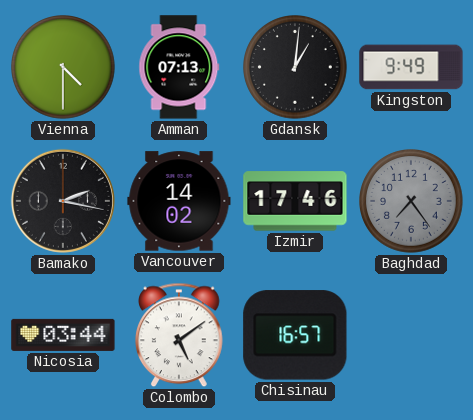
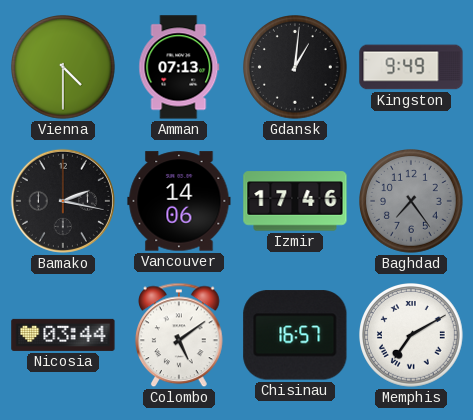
Vancouver: 14:02 -> 14:06
Memphis: none -> 7:10
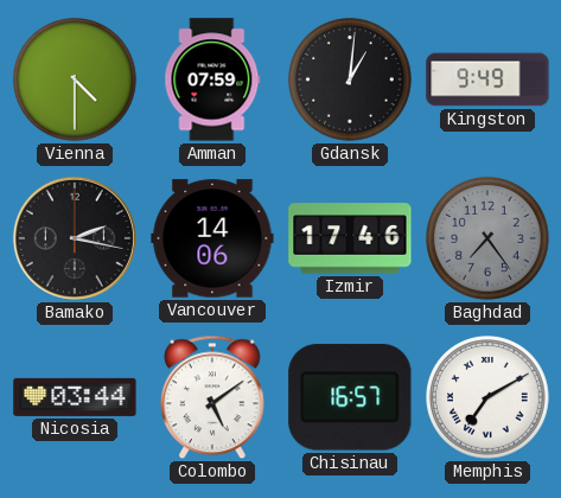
Amman: 07:13 -> 07:59
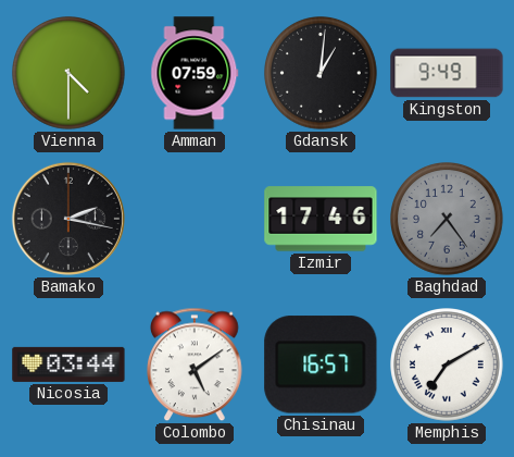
Vancouver: 14:06 -> none
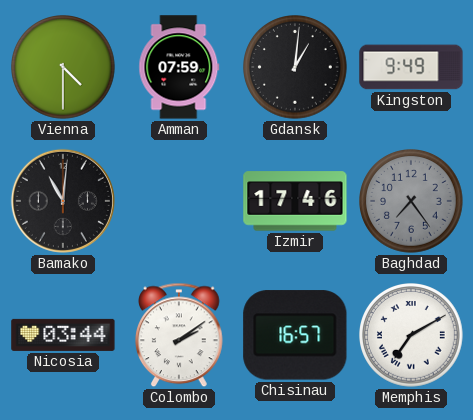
Bamako: 2:17 -> 11:01
Colombo: 5:09 -> 2:09
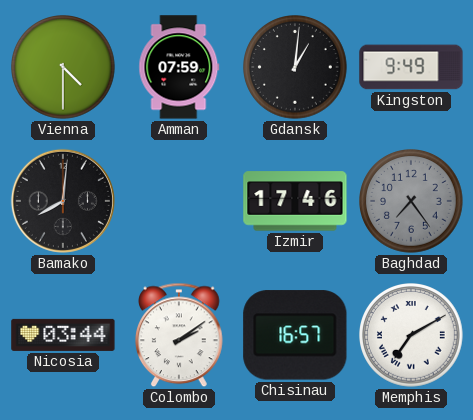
Bamako: 11:01 -> 8:01
